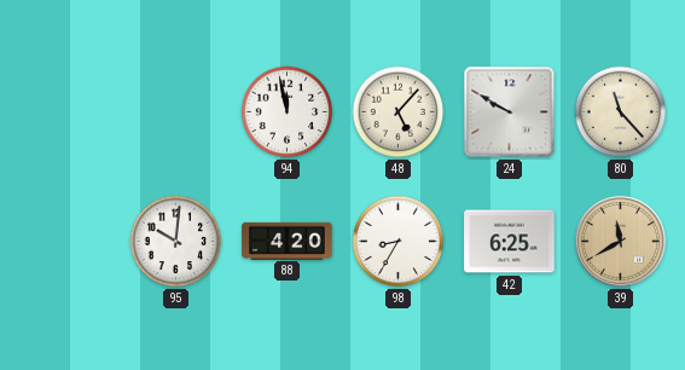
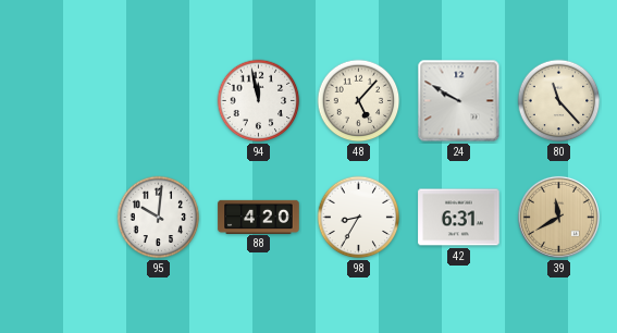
42: 6:25 -> 6:31
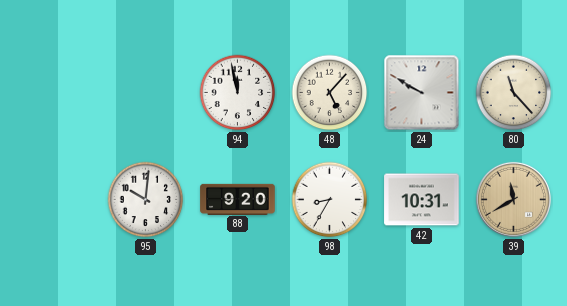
88: 4:20 -> 9:20
42: 6:31 -> 10:31
